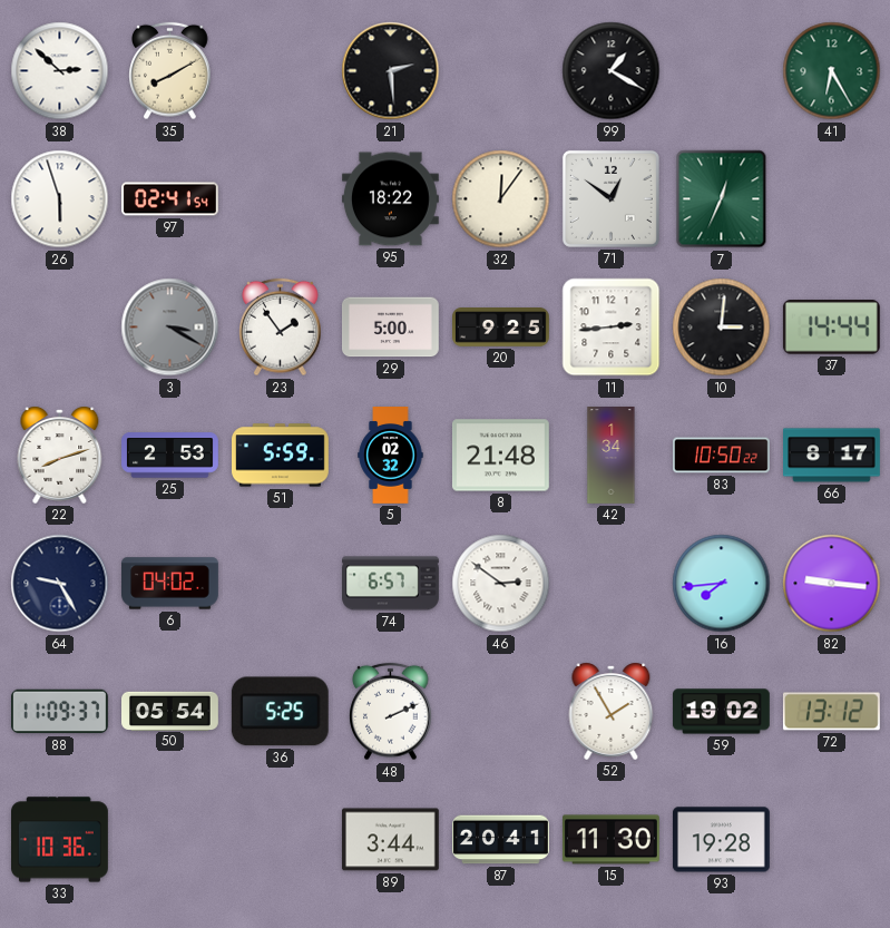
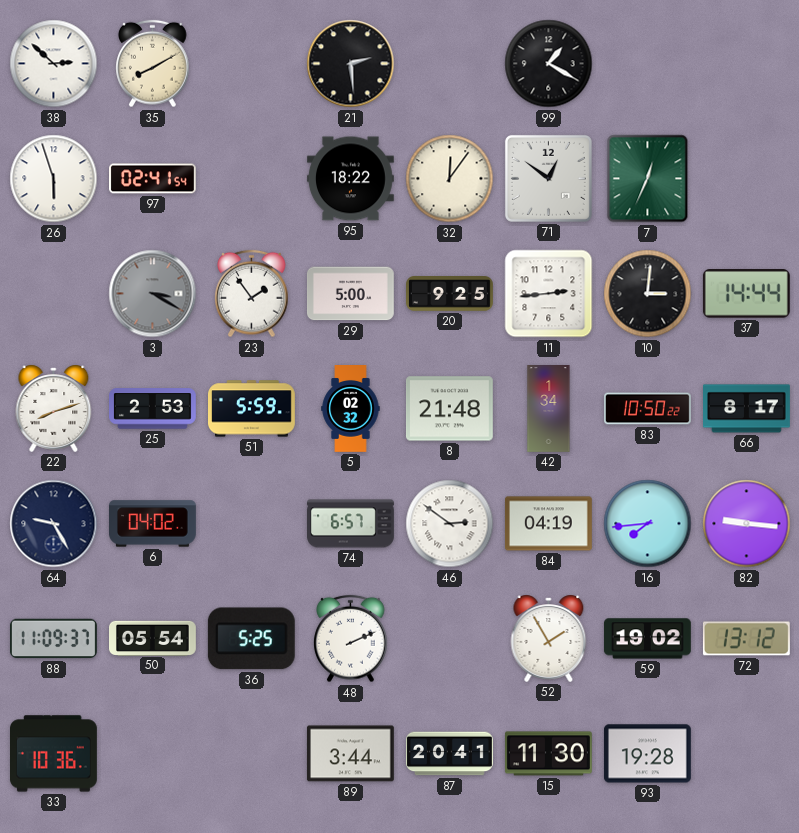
41: 6:25 -> none
84: none -> 04:19
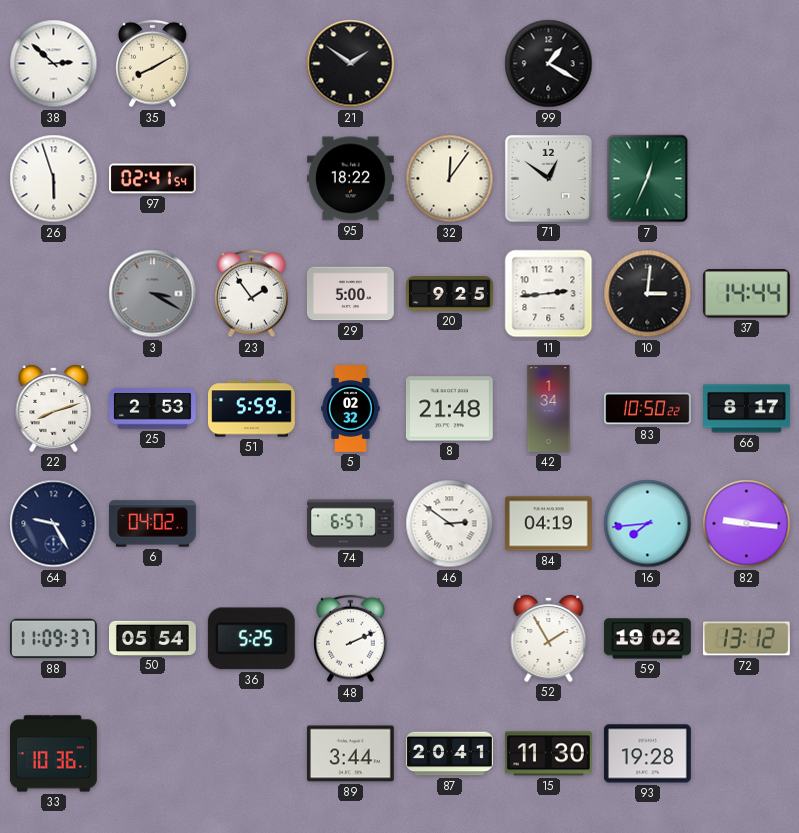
21: 2:29 -> 1:51
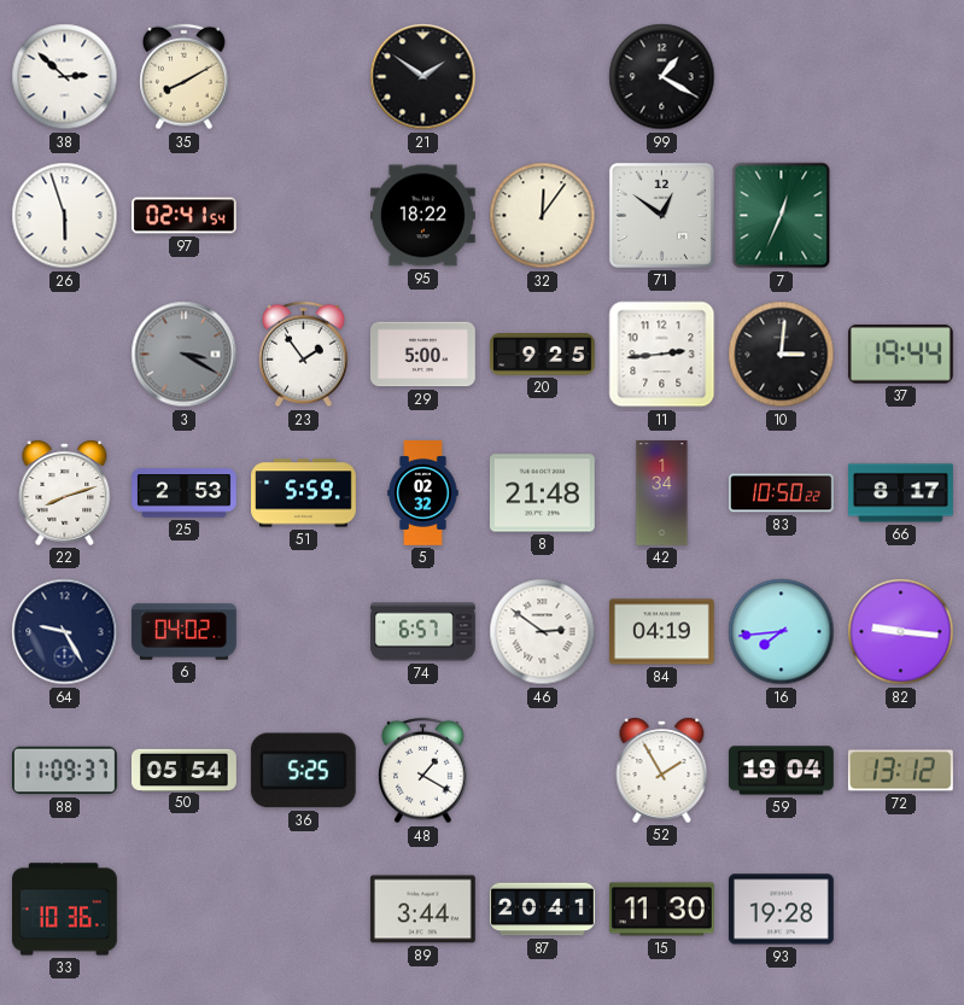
37: 14:44 -> 19:44
48: 2:11 -> 1:20
59: 19:02 -> 19:04
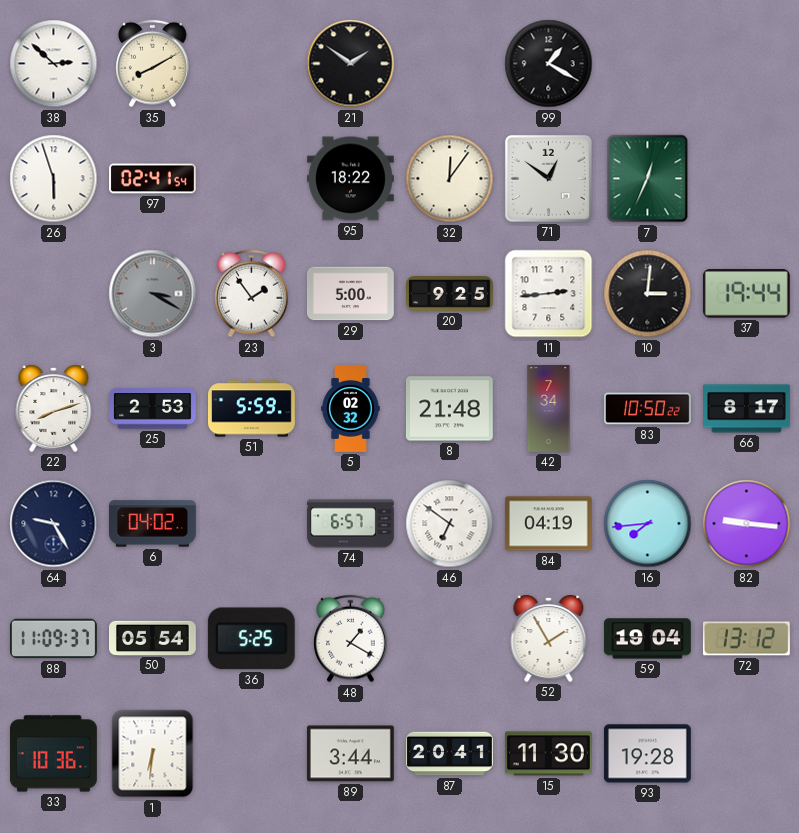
42: 1:34 -> 7:34
46: 2:51 -> 6:51
1: none -> 6:31
